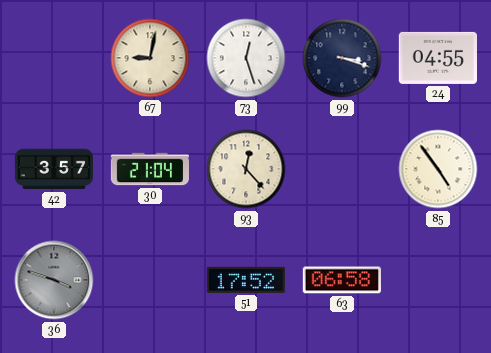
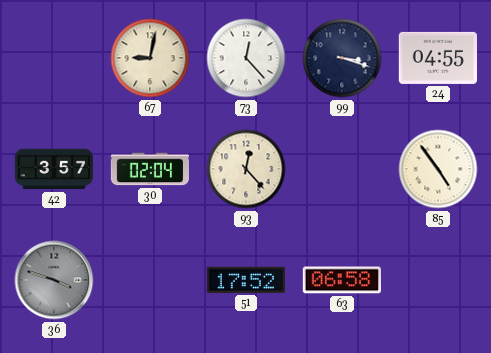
73: 12:27 -> 12:23
30: 21:04 -> 02:04
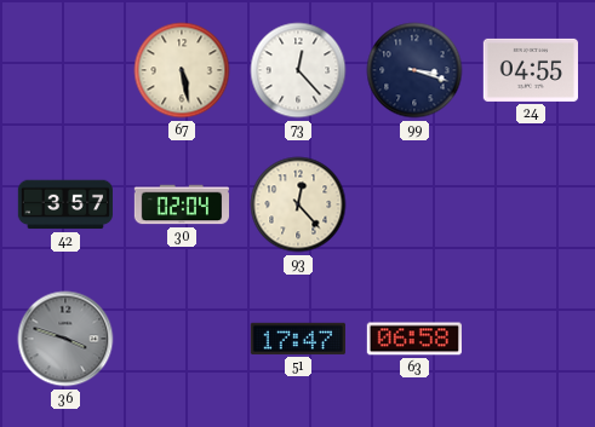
67: 9:02 -> 5:28
85: 4:54 -> none
51: 17:52 -> 17:47
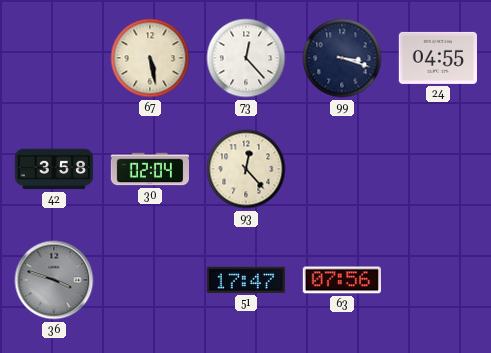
42: 3:57 -> 3:58
63: 06:58 -> 07:56
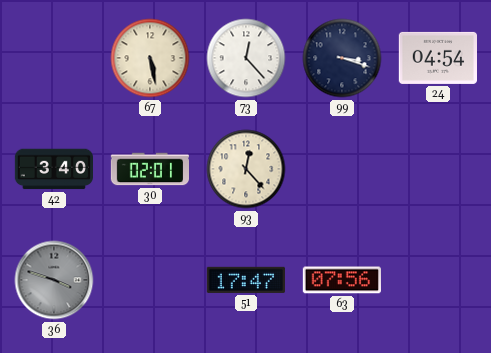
24: 04:55 -> 04:54
42: 3:58 -> 3:40
30: 02:04 -> 02:01
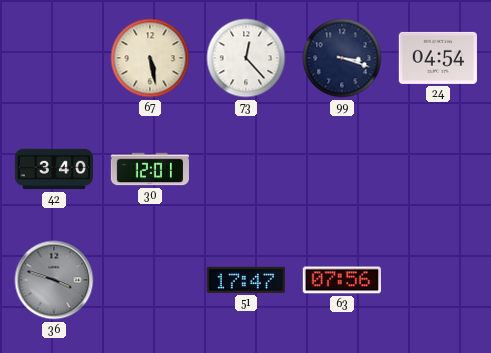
30: 02:01 -> 12:01
93: 12:23 -> none
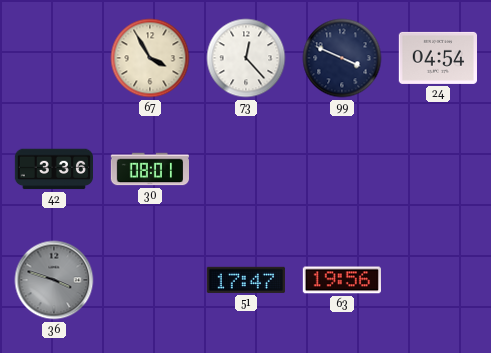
67: 5:28 -> 3:55
99: 3:18 -> 3:49
42: 3:40 -> 3:36
30: 12:01 -> 08:01
63: 07:56 -> 19:56
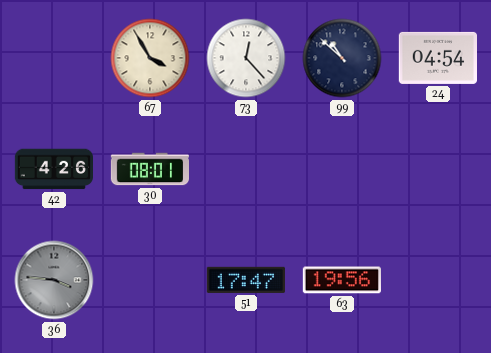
99: 3:49 -> 10:52
42: 3:36 -> 4:26
36: 3:48 -> 3:46
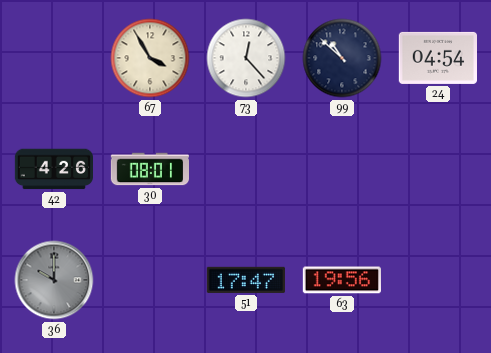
36: 3:46 -> 10:00
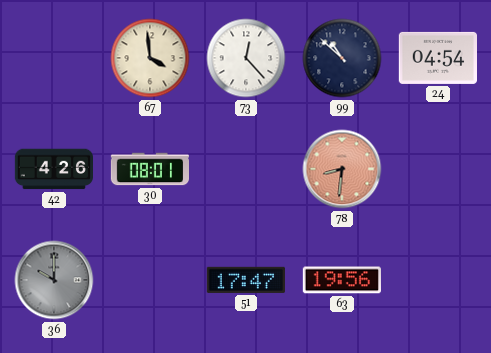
67: 3:55 -> 3:59
78: none -> 8:31
